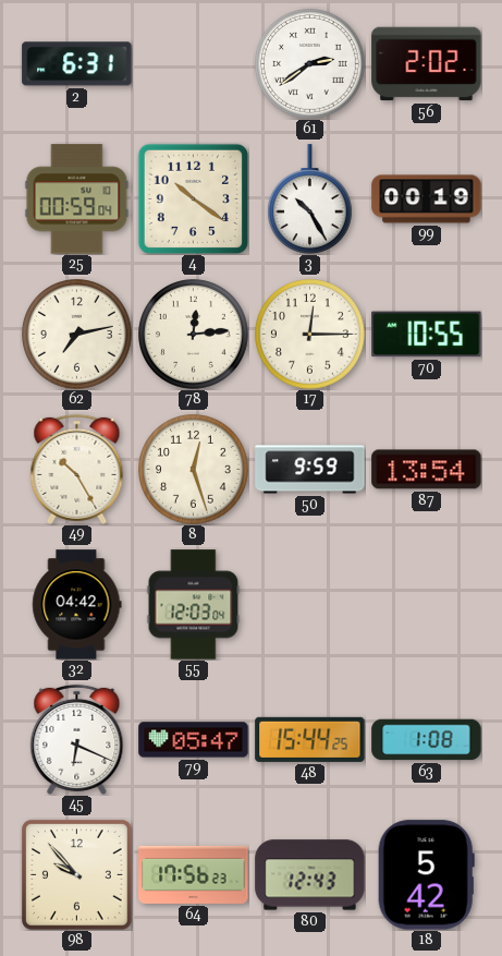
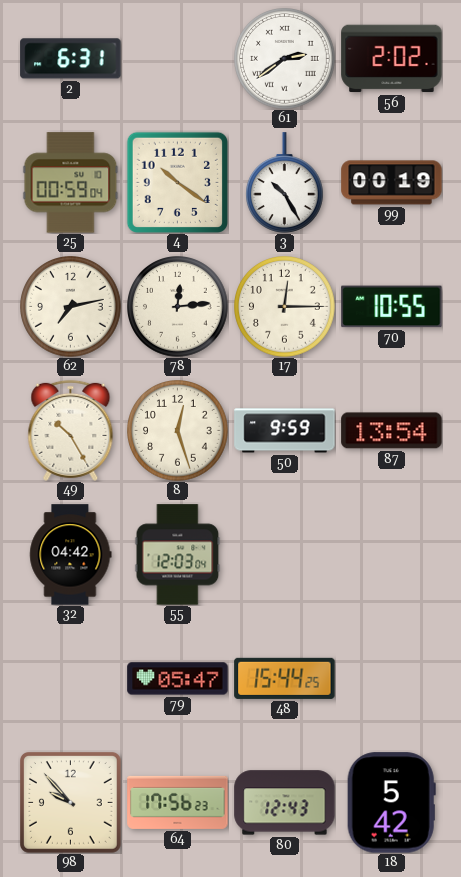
45: 6:19 -> none
63: 1:08 -> none
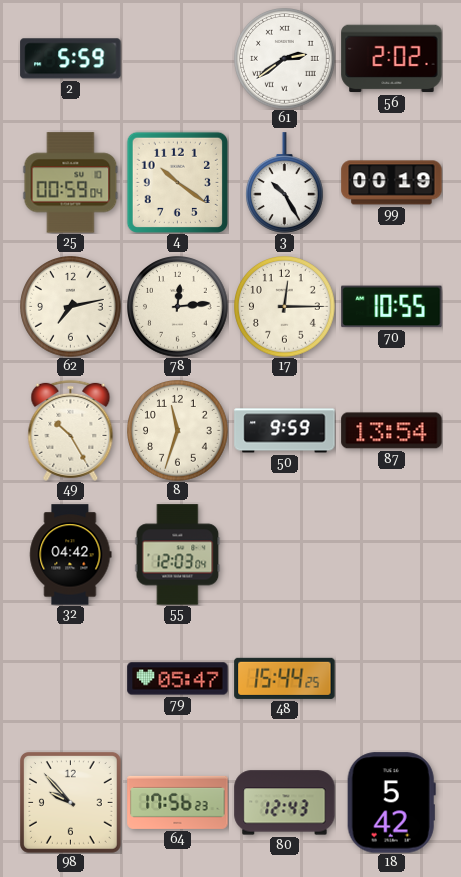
2: 6:31 -> 5:59
8: 12:27 -> 11:33
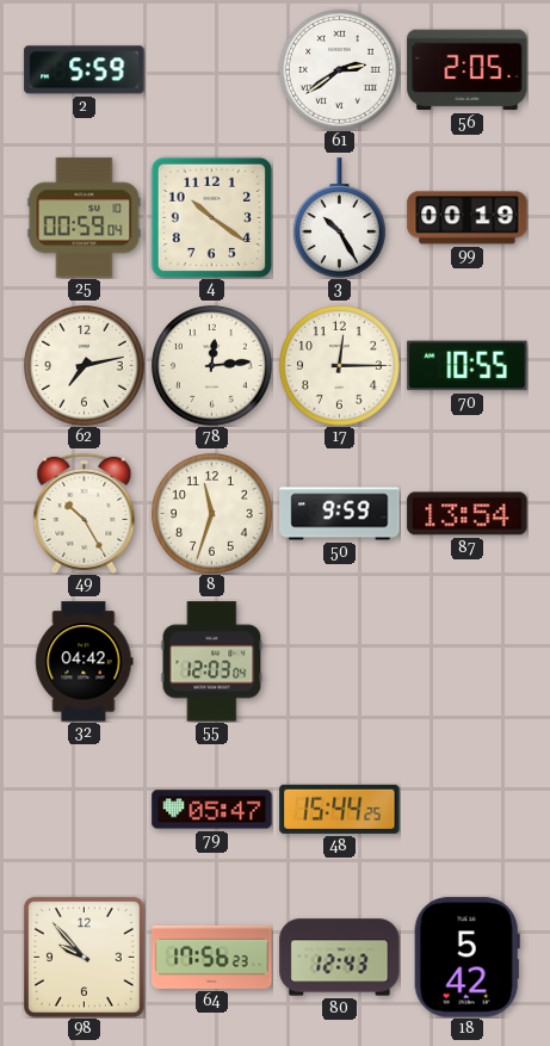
56: 2:02 -> 2:05
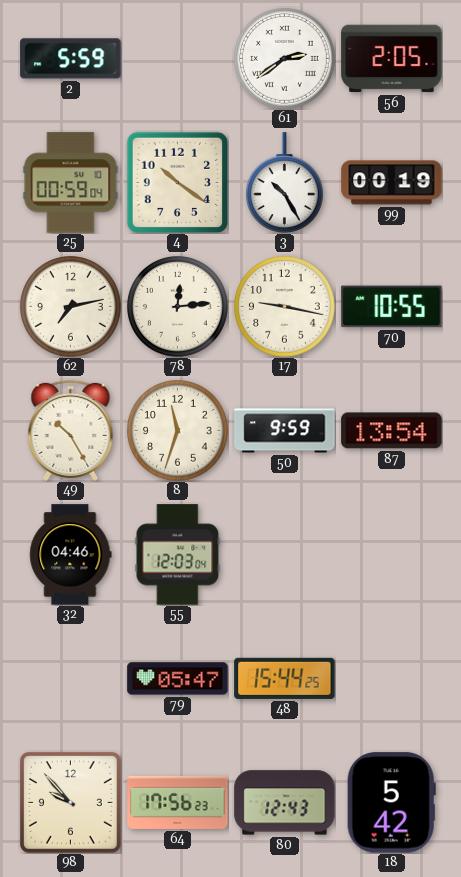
17: 12:15 -> 9:17
32: 04:42 -> 04:46
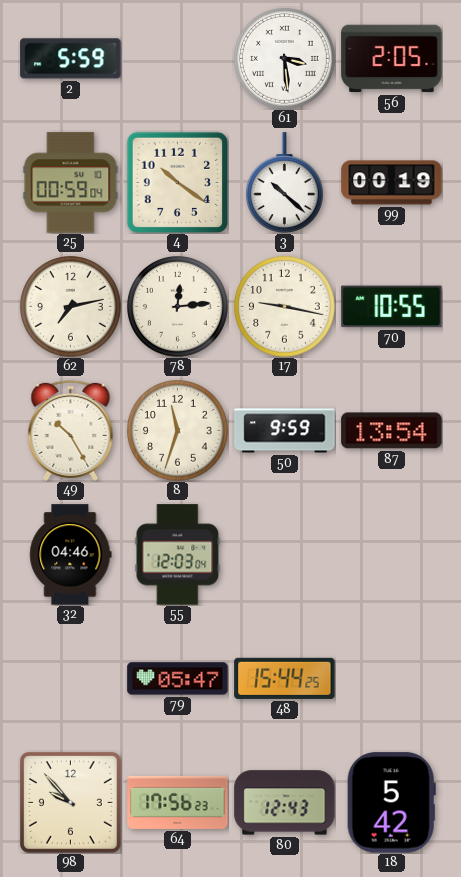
61: 2:39 -> 3:29
3: 10:25 -> 10:22
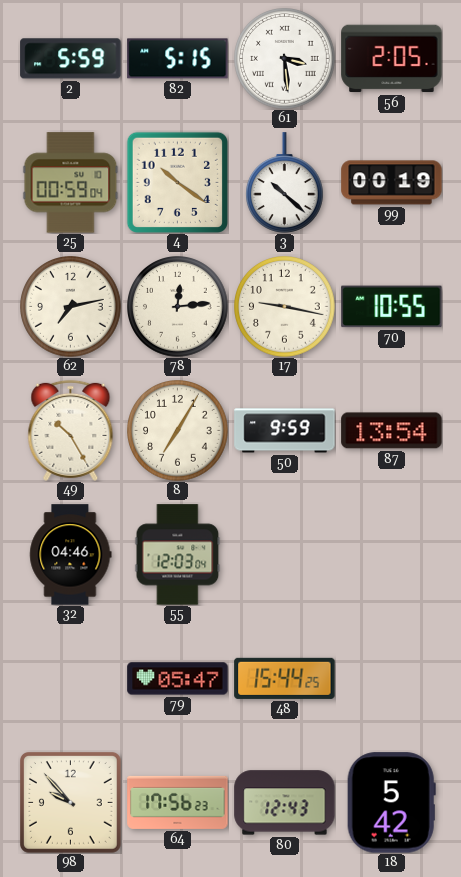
82: none -> 5:15
8: 11:33 -> 7:05
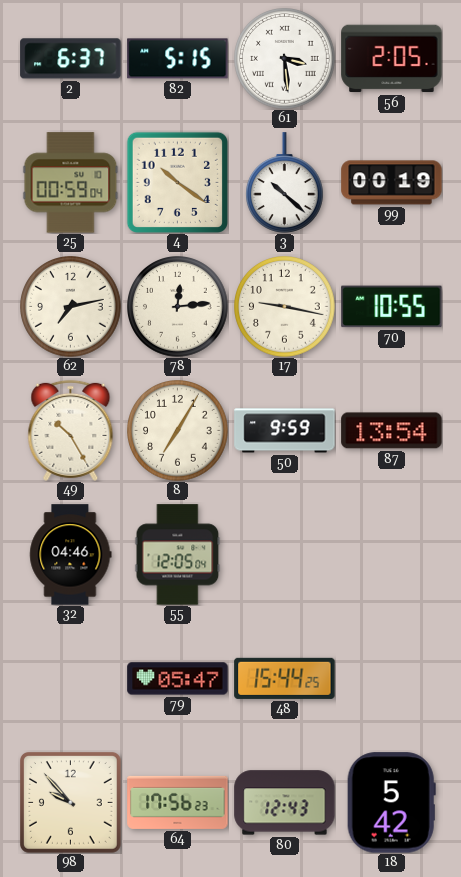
2: 5:59 -> 6:37
55: 12:03 -> 12:05
